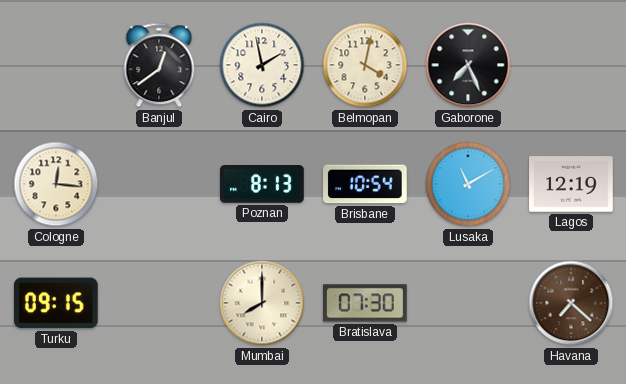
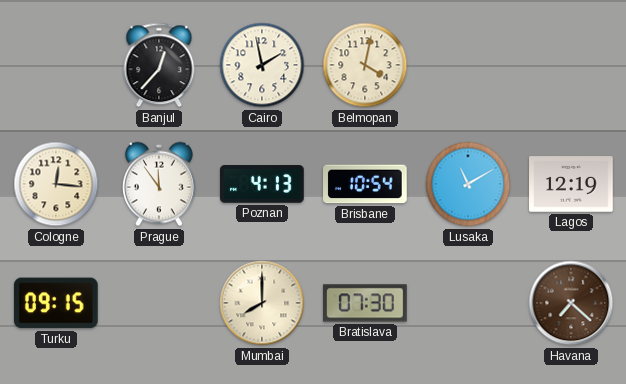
Banjul: 12:39 -> 12:37
Gaborone: 7:26 -> none
Prague: none -> 11:54
Poznan: 8:13 -> 4:13
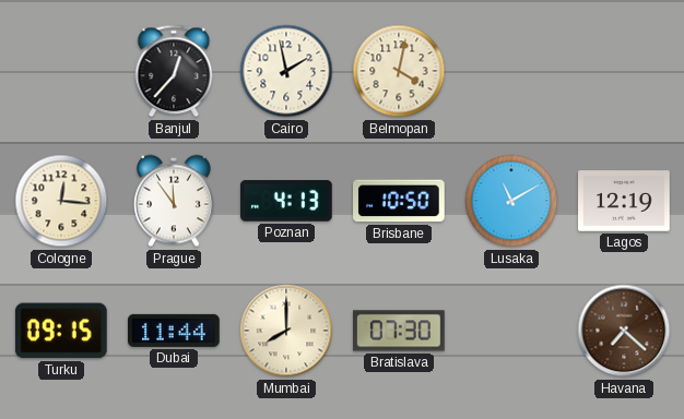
Brisbane: 10:54 -> 10:50
Dubai: none -> 11:44
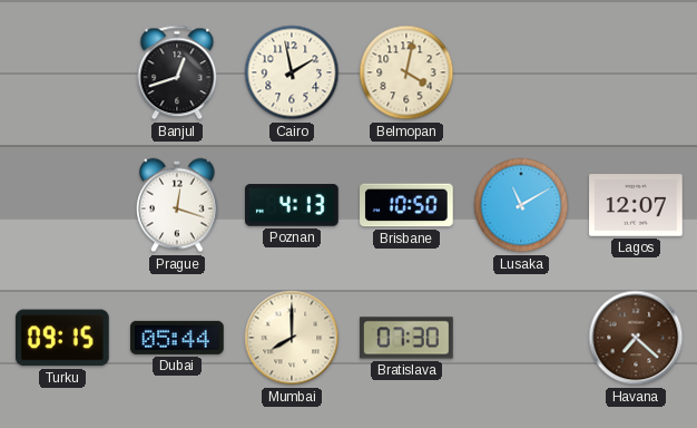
Banjul: 12:37 -> 12:42
Cologne: 12:16 -> none
Prague: 11:54 -> 12:18
Lagos: 12:19 -> 12:07
Dubai: 11:44 -> 05:44
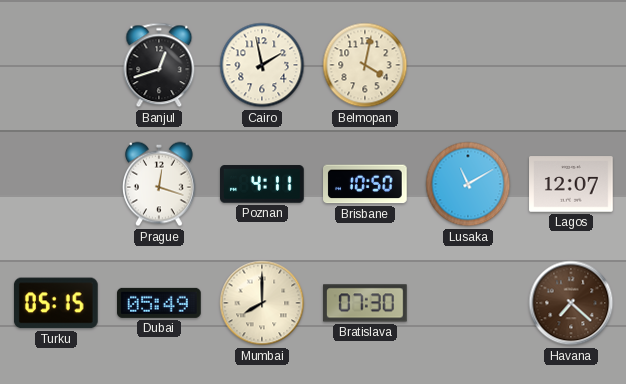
Poznan: 4:13 -> 4:11
Turku: 09:15 -> 05:15
Dubai: 05:44 -> 05:49
